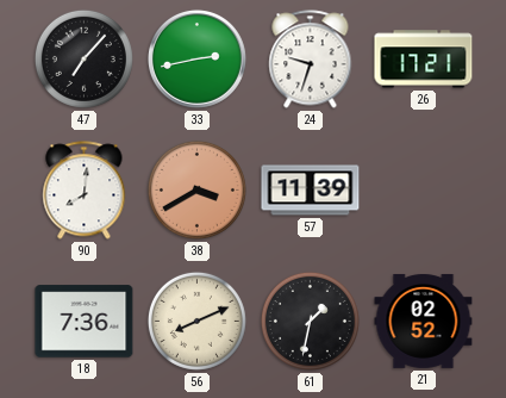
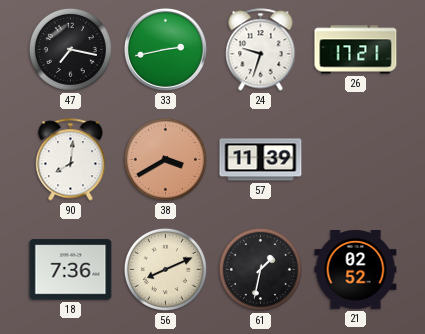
47: 7:07 -> 7:17
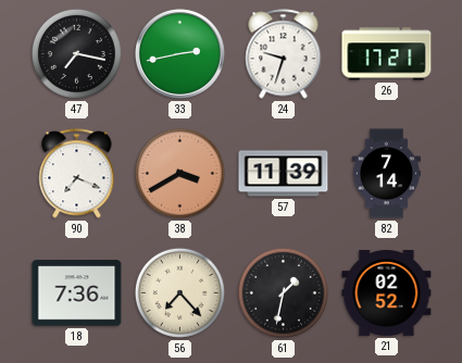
90: 8:01 -> 7:19
82: none -> 7:14
56: 8:11 -> 7:23
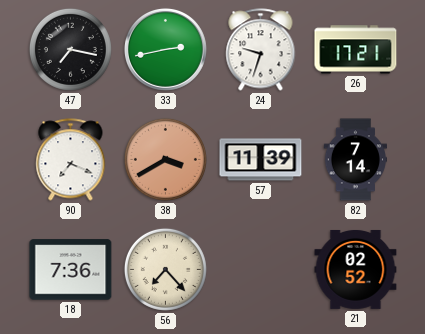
61: 1:32 -> none
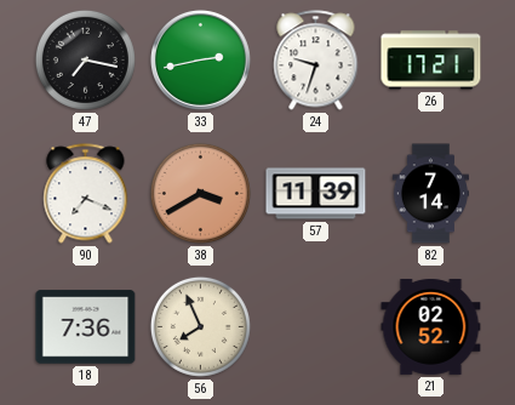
56: 7:23 -> 7:56
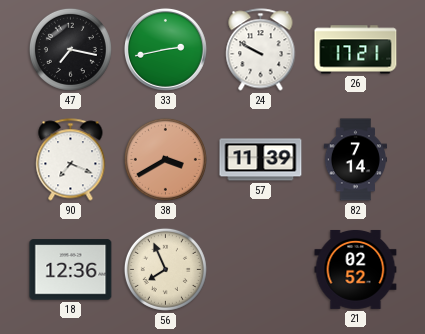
24: 9:33 -> 9:50
18: 7:36 -> 12:36
